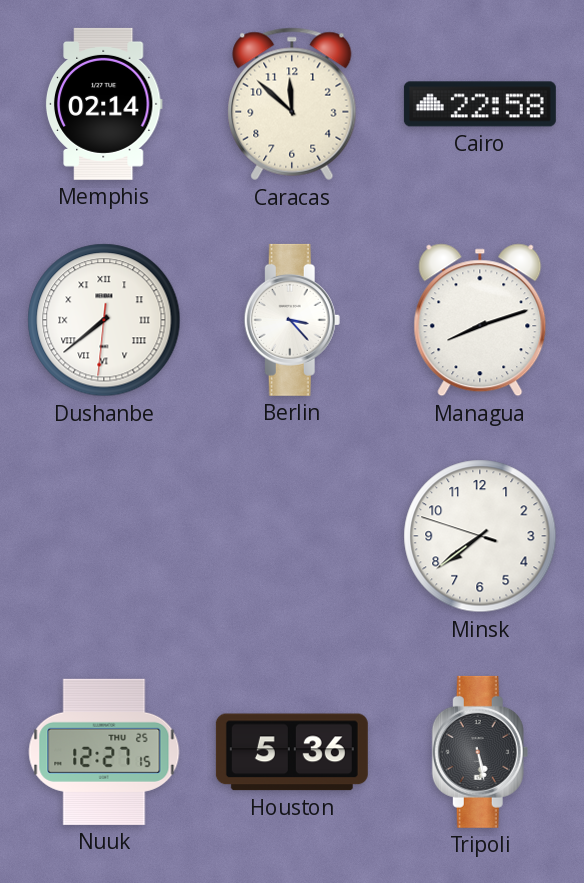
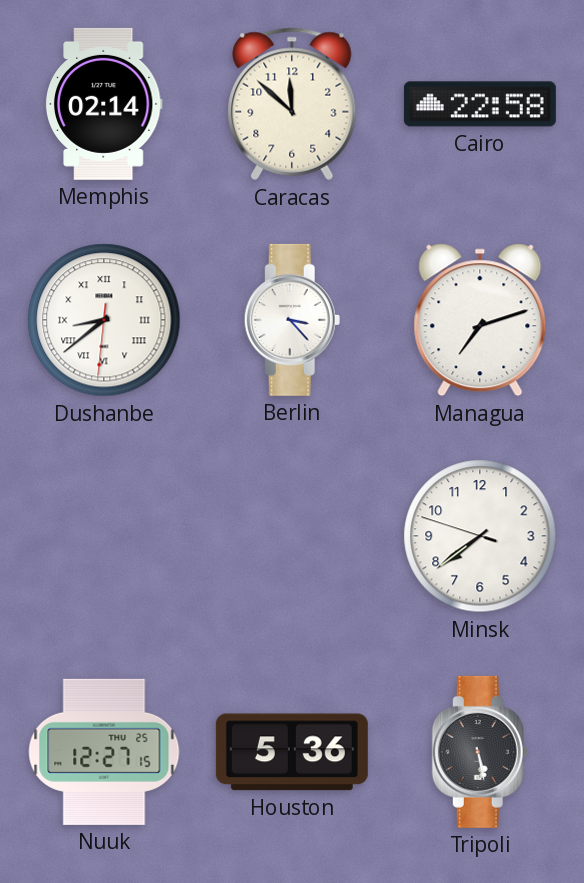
Dushanbe: 7:38 -> 8:38
Managua: 8:12 -> 7:12
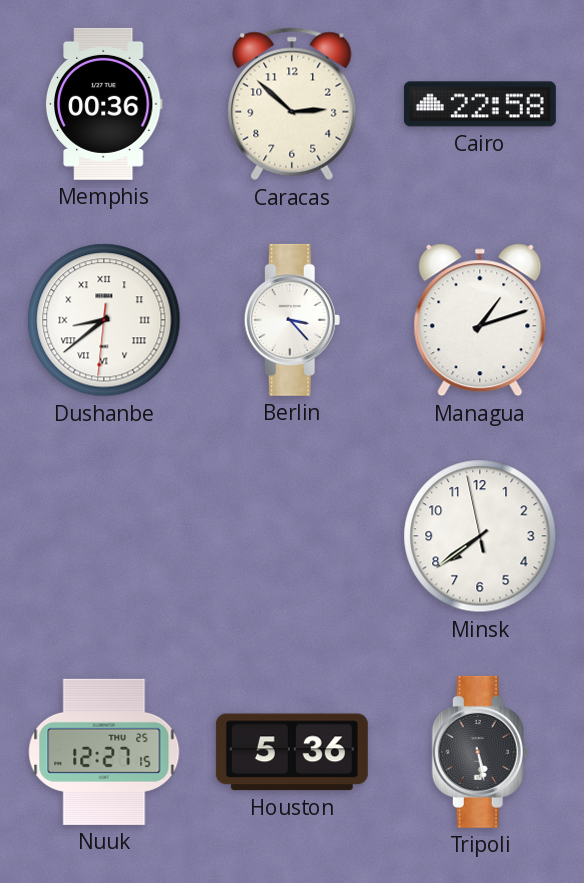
Memphis: 02:14 -> 00:36
Caracas: 11:52 -> 2:52
Managua: 7:12 -> 1:12
Minsk: 7:38:48 -> 7:38:58
